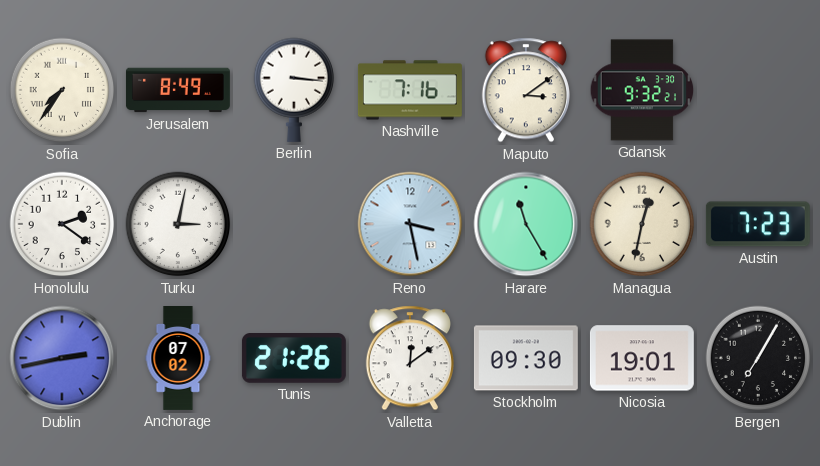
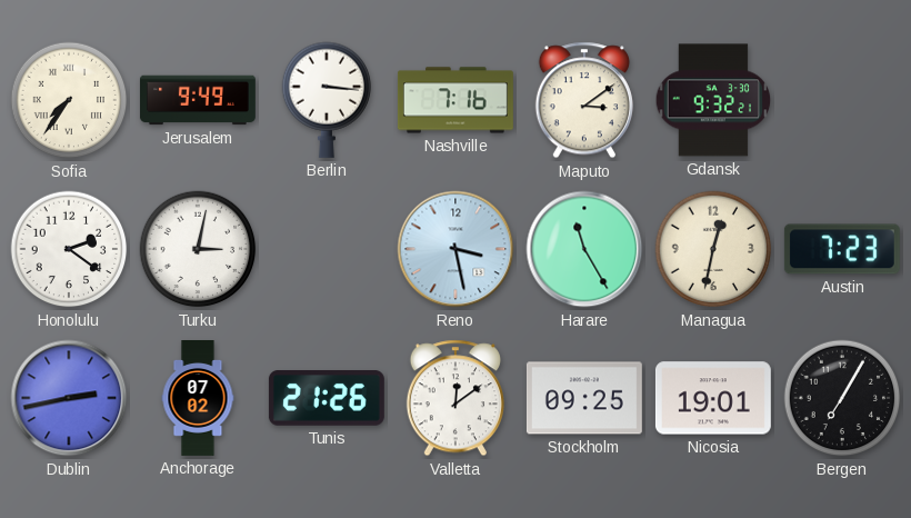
Jerusalem: 8:49 -> 9:49
Stockholm: 09:30 -> 09:25
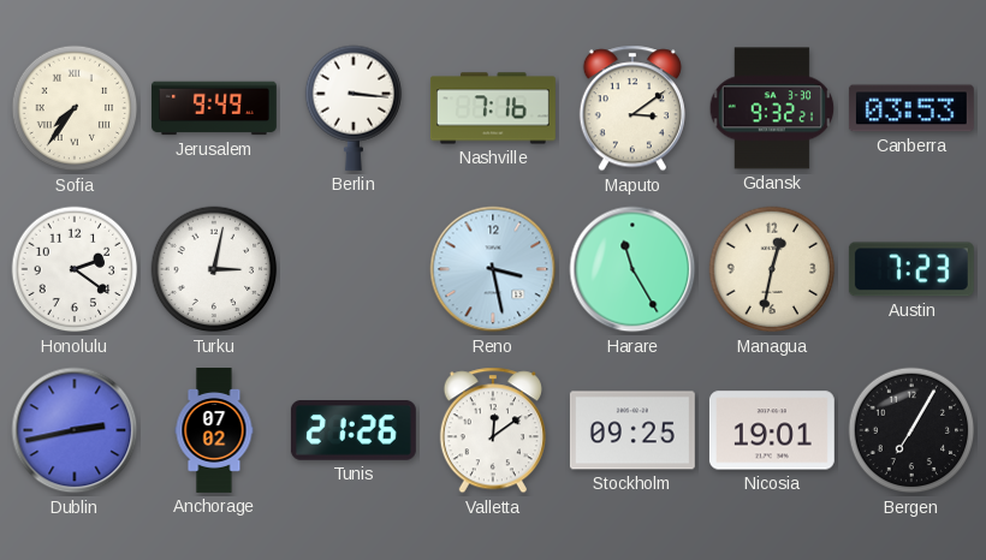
Canberra: none -> 03:53
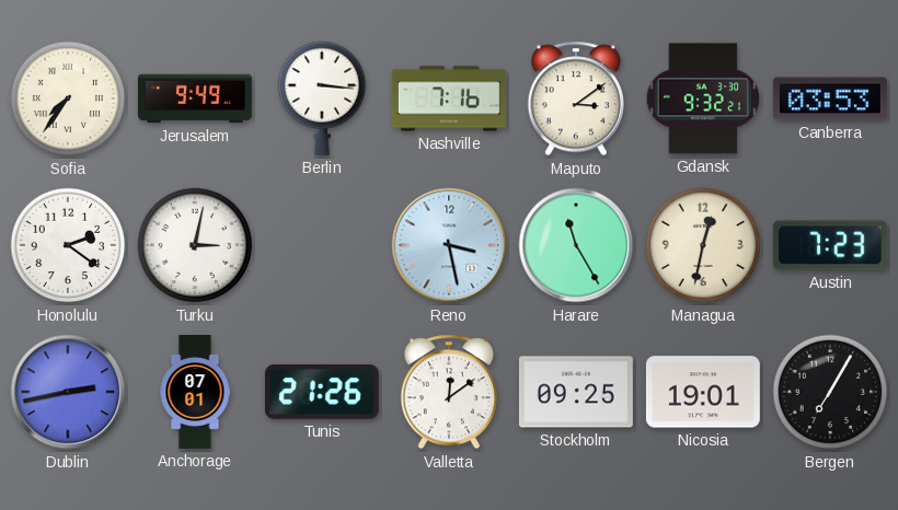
Anchorage: 07:02 -> 07:01
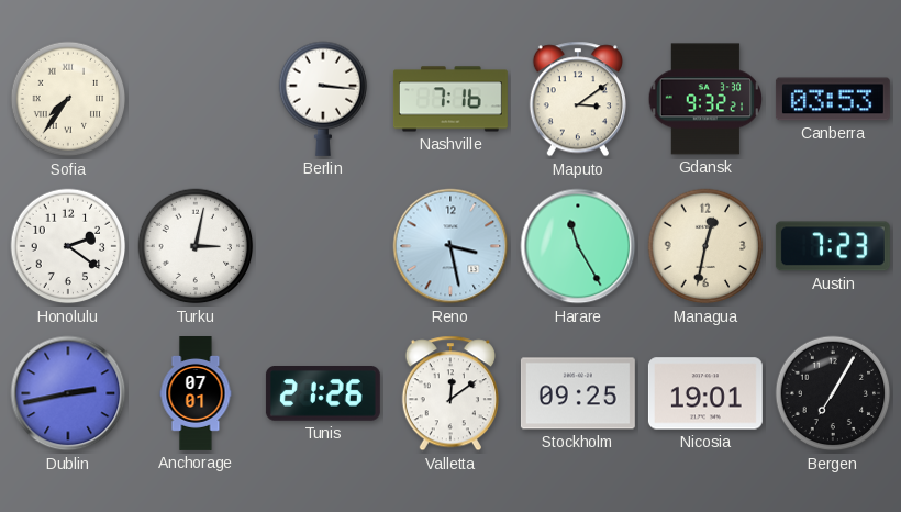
Jerusalem: 9:49 -> none
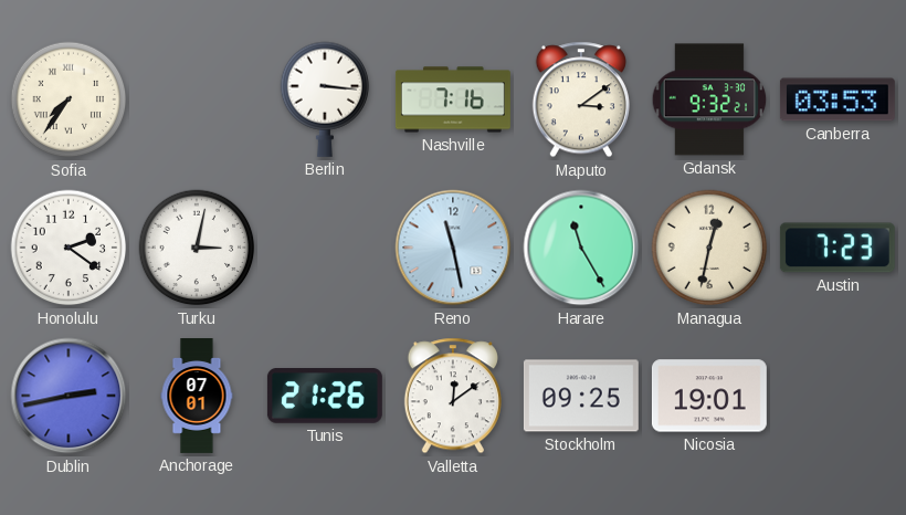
Reno: 3:28 -> 11:28
Bergen: 7:05 -> none
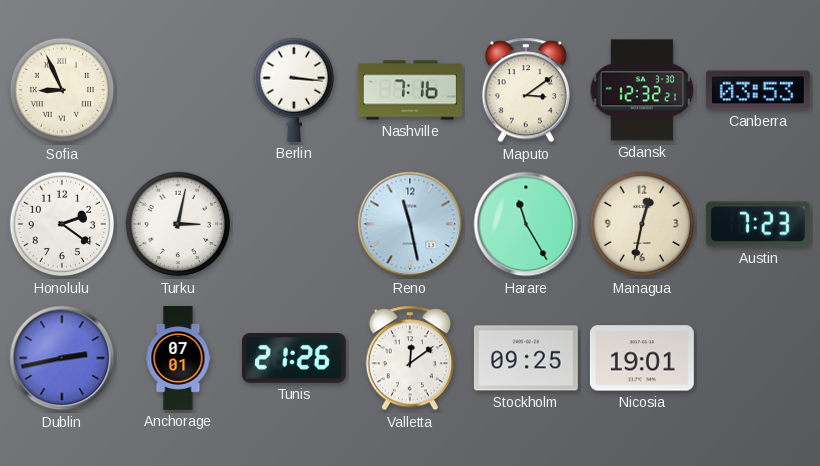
Sofia: 7:36 -> 8:56
Gdansk: 9:32 -> 12:32
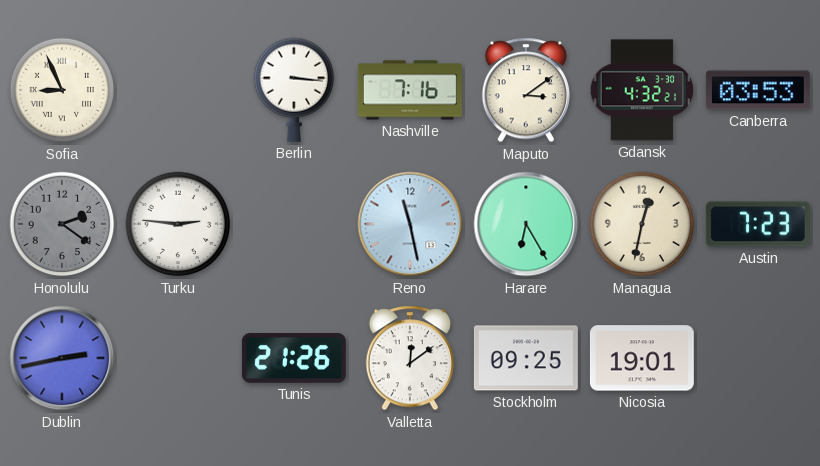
Gdansk: 12:32 -> 4:32
Honolulu dial: white -> grey
Turku: 3:02 -> 2:46
Harare: 11:25 -> 6:25
Anchorage: 07:01 -> none
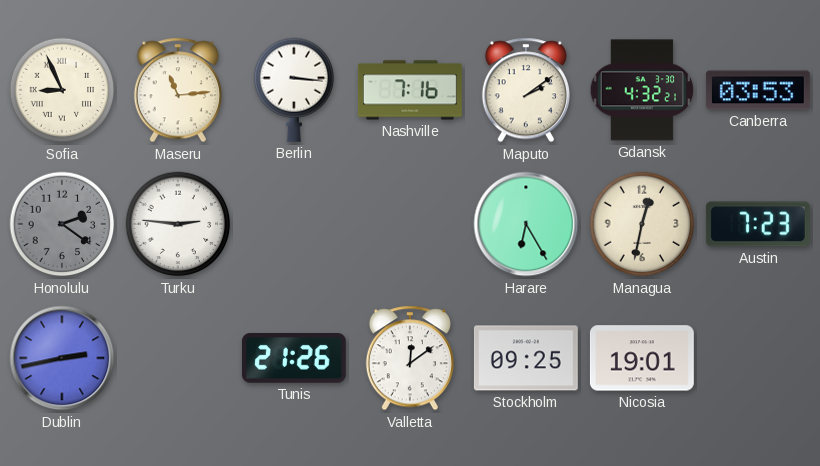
Maseru: none -> 11:14
Maputo: 3:09 -> 2:09
Reno: 11:28 -> none
